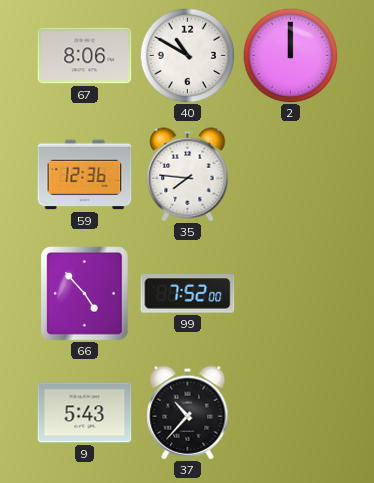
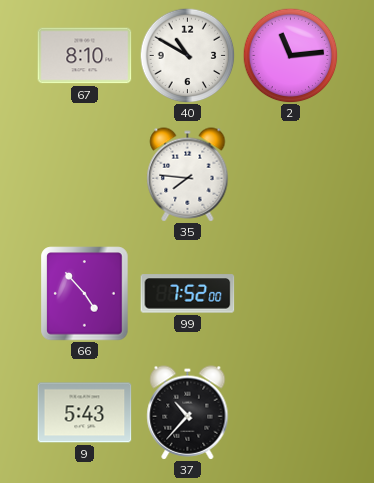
67: 8:06 -> 8:10
2: 12:00 -> 11:14
59: 12:36 -> none
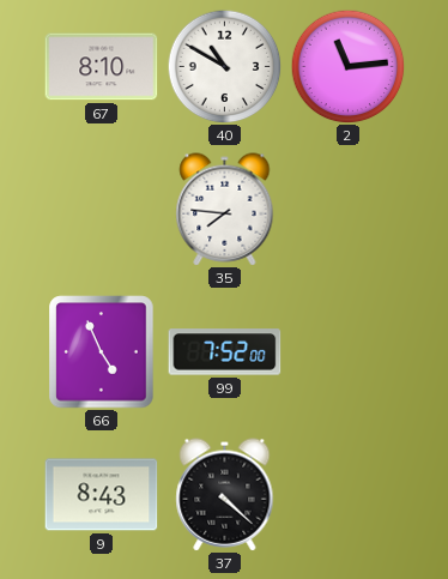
66: 4:53 -> 4:56
9: 5:43 -> 8:43
37: 10:37 -> 4:22
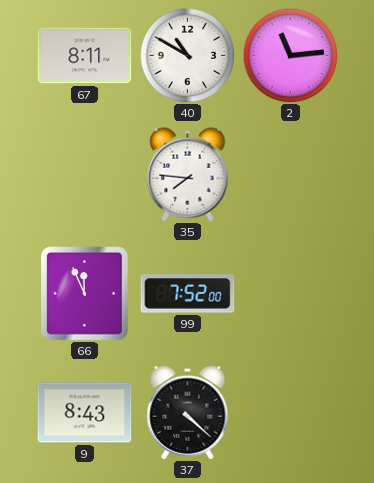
67: 8:10 -> 8:11
66: 4:56 -> 11:56
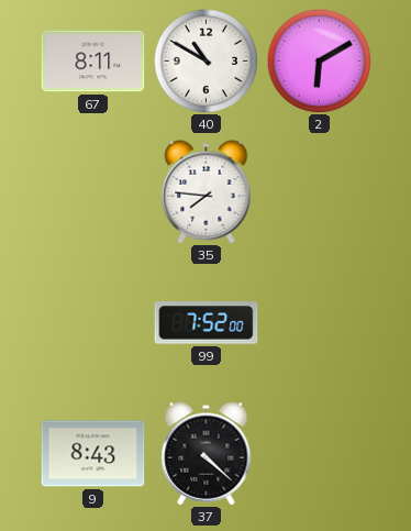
2: 11:14 -> 6:10
66: 11:56 -> none
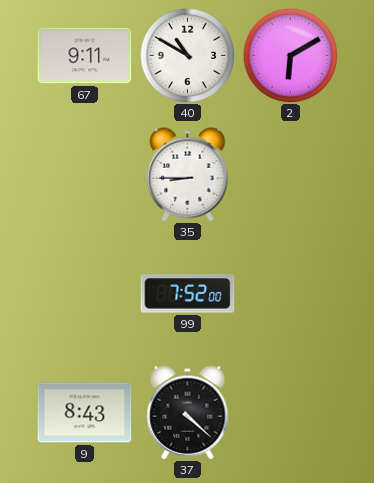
67: 8:11 -> 9:11
35: 7:46 -> 8:45
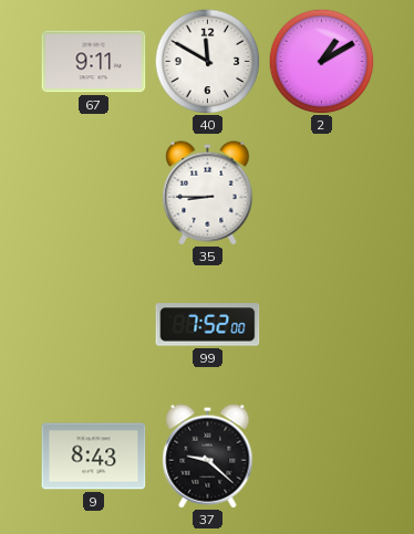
40: 10:50 -> 11:50
2: 6:10 -> 1:10
37: 4:22 -> 9:22
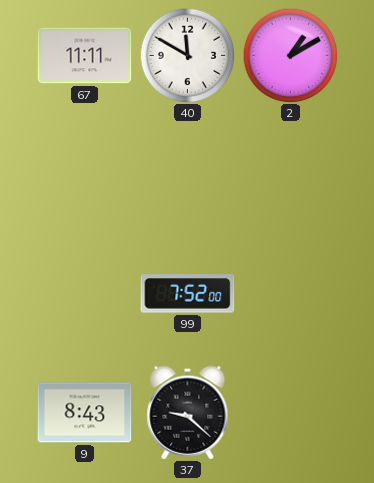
67: 9:11 -> 11:11
35: 8:45 -> none
